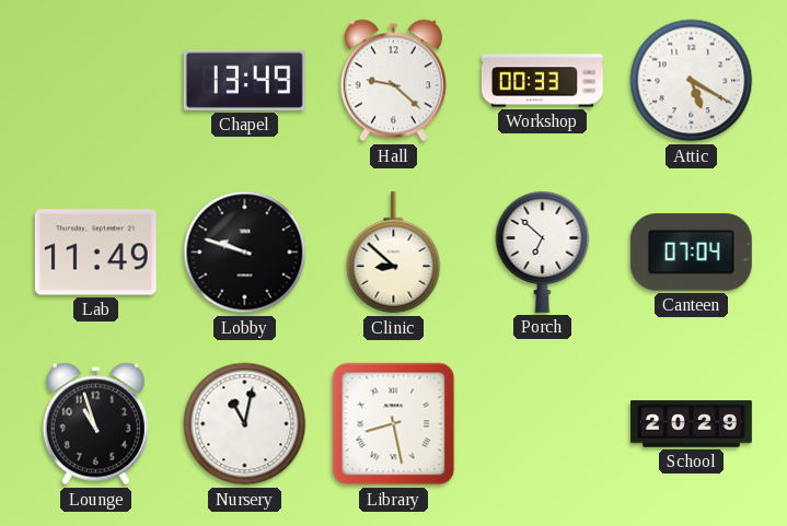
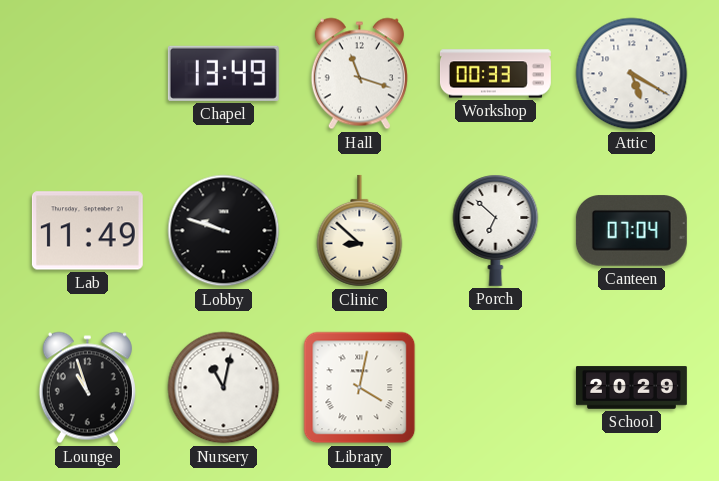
Hall: 9:22 -> 11:18
Library: 8:28 -> 4:02
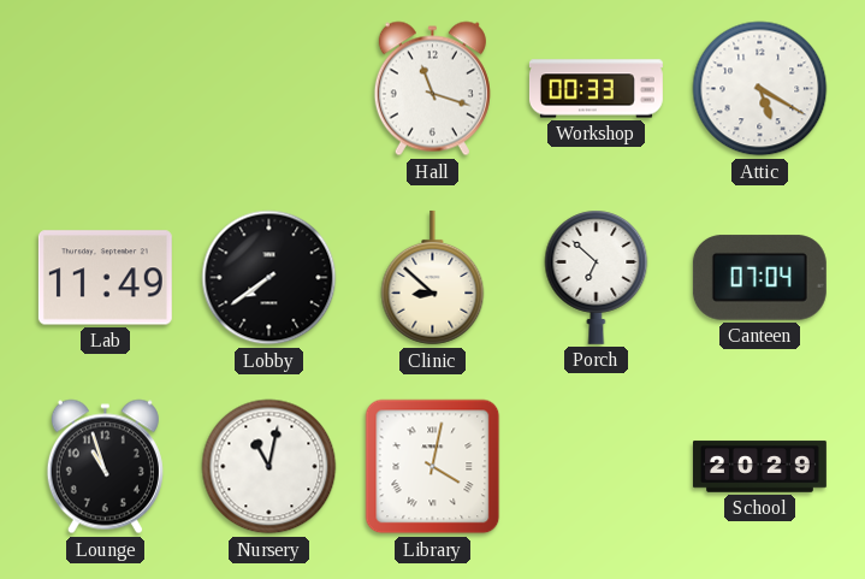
Chapel: 13:49 -> none
Lobby: 9:48 -> 7:39
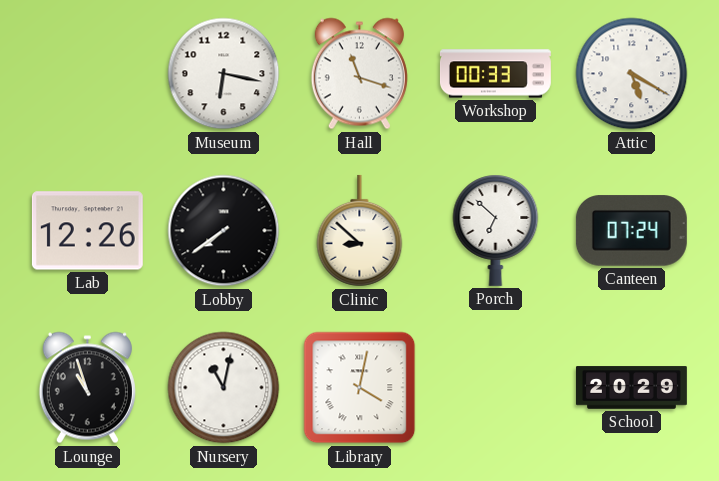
Museum: none -> 6:17
Lab: 11:49 -> 12:26
Canteen: 07:04 -> 07:24
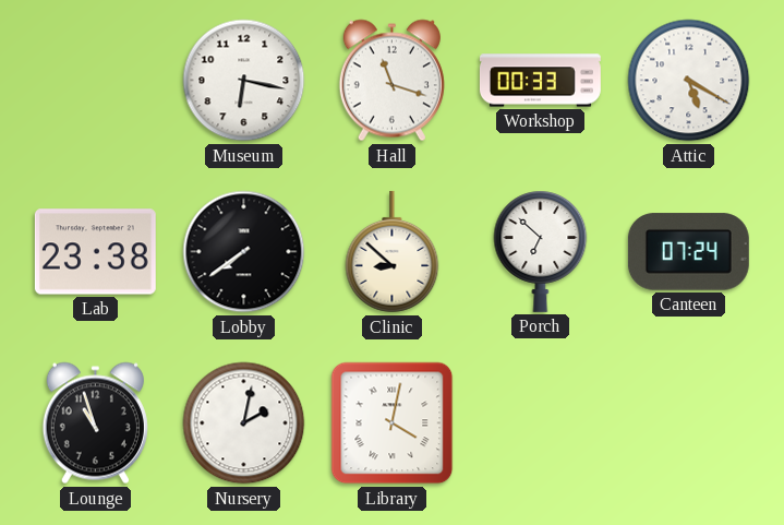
Lab: 12:26 -> 23:38
Nursery: 11:02 -> 2:02
School: 20:29 -> none
